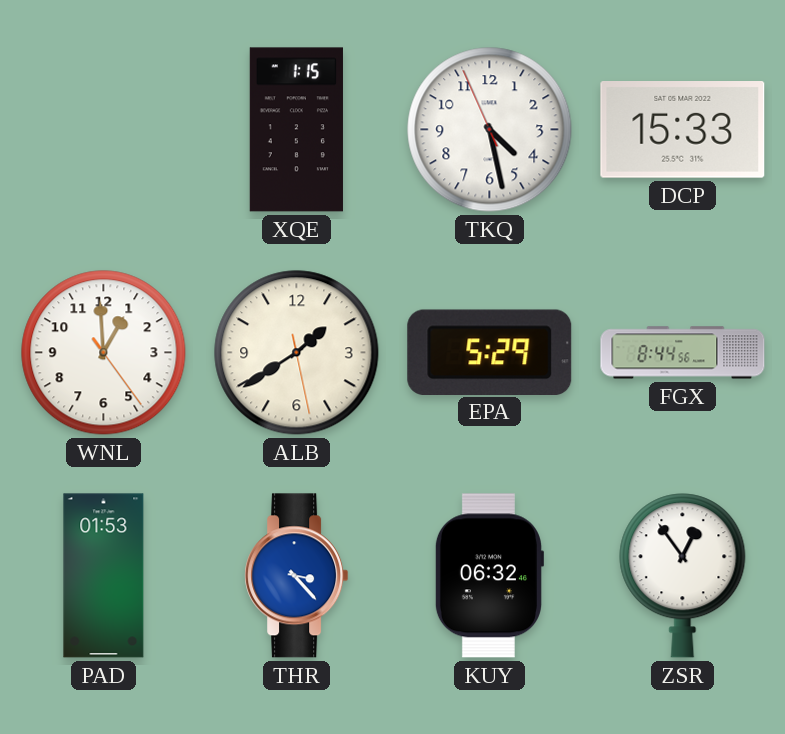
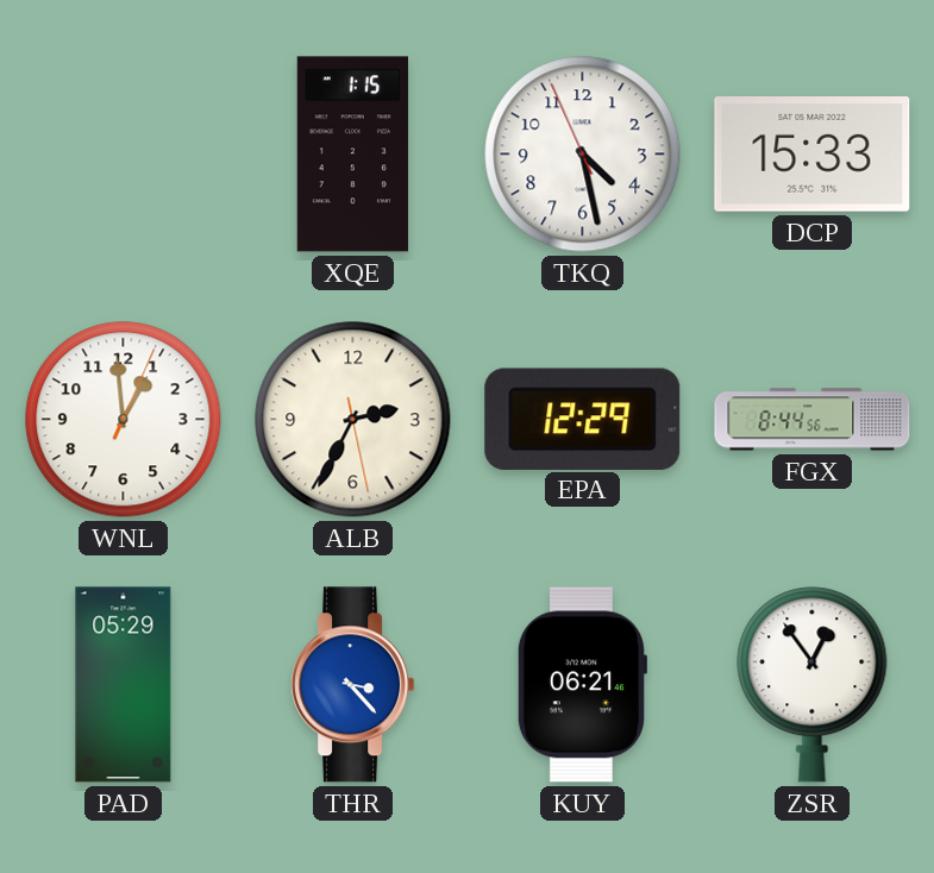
WNL: 12:59:24 -> 12:59:04
ALB: 1:39 -> 2:34
EPA: 5:29 -> 12:29
PAD: 01:53 -> 05:29
KUY: 06:32 -> 06:21
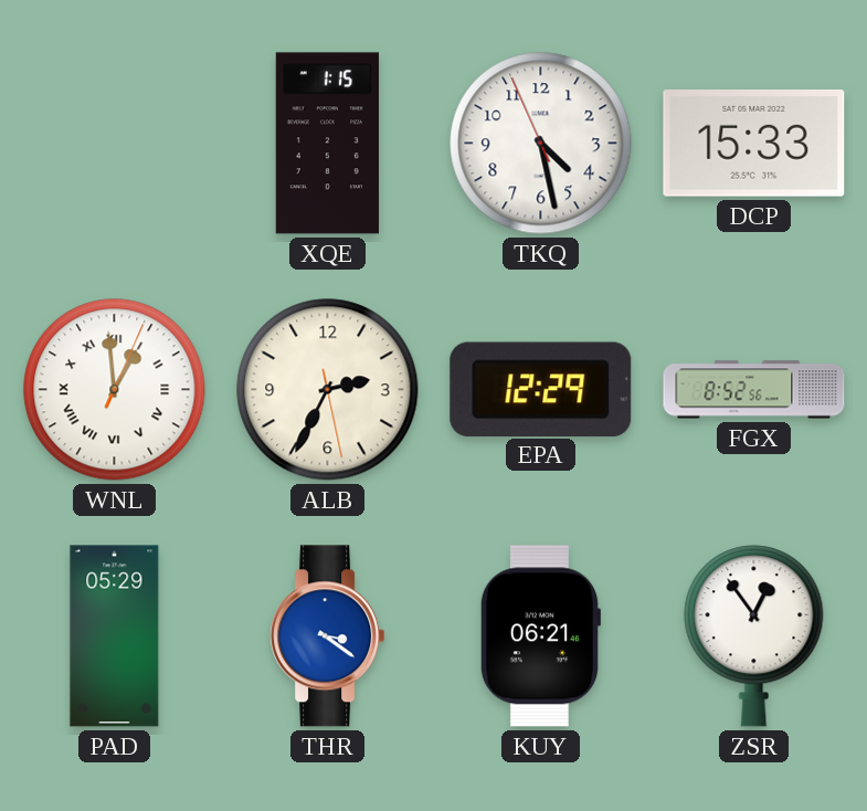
WNL numerals: Arabic -> Roman
FGX: 8:44 -> 8:52
THR: 3:23 -> 3:21
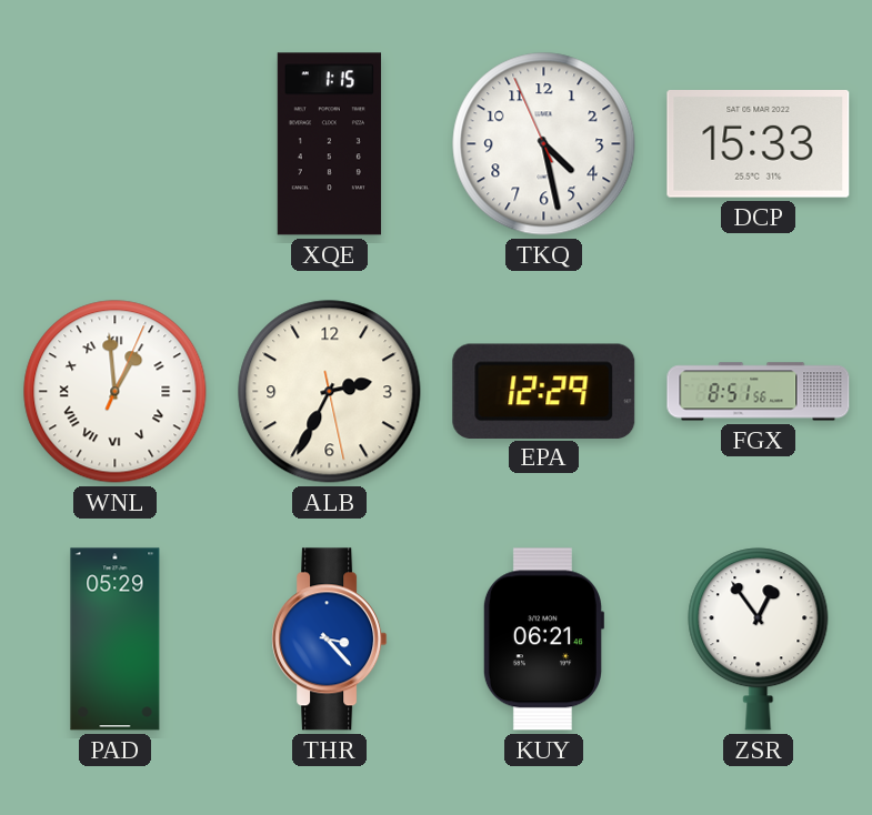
FGX: 8:52 -> 8:51
THR: 3:21 -> 3:23
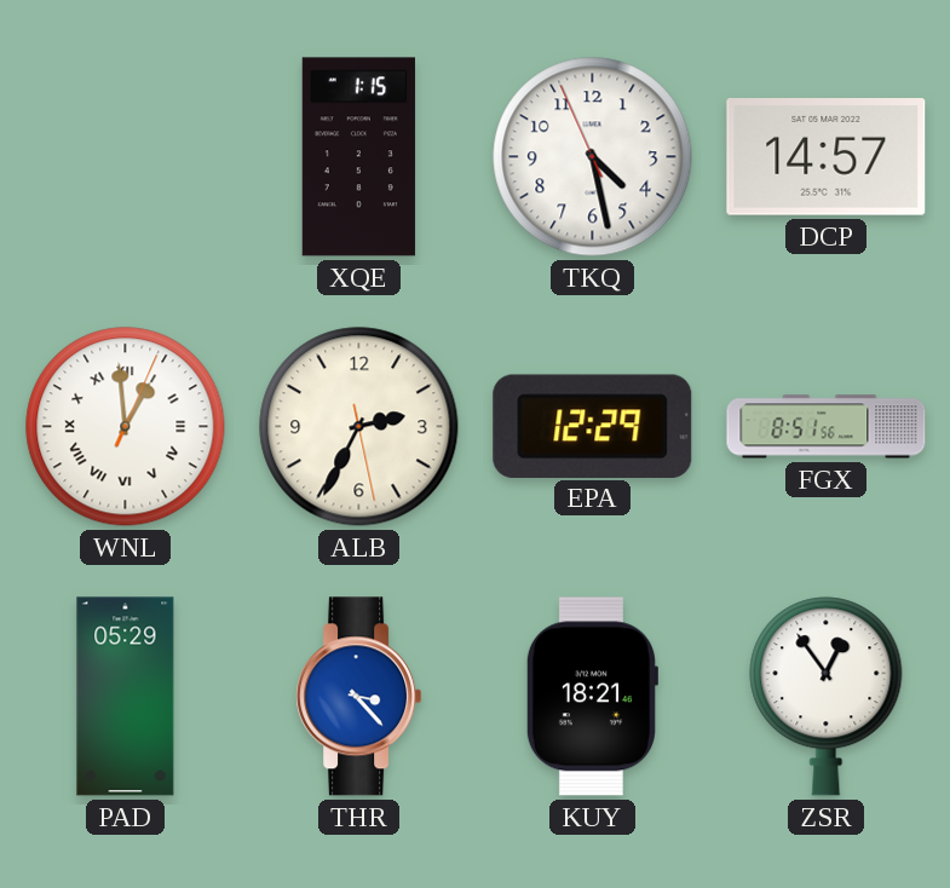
DCP: 15:33 -> 14:57
KUY: 06:21 -> 18:21
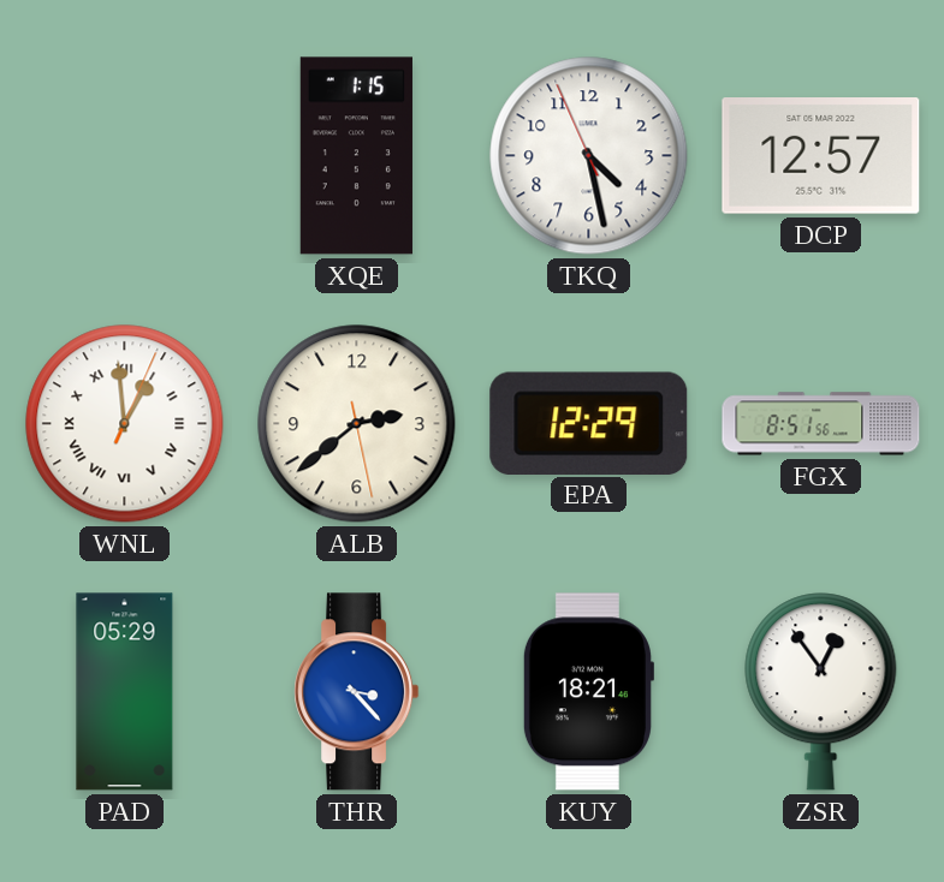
DCP: 14:57 -> 12:57
ALB: 2:34 -> 2:38
